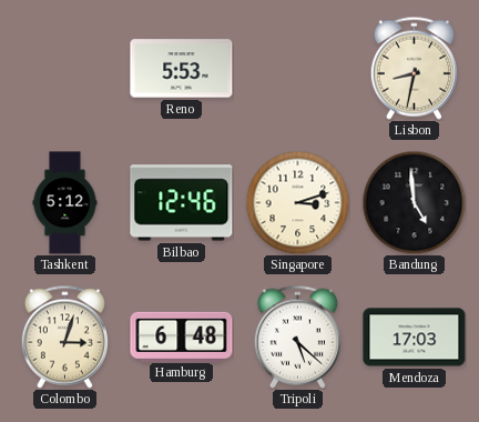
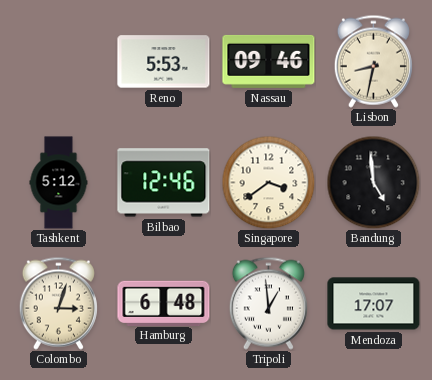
Nassau: none -> 09:46
Singapore: 3:12 -> 3:39
Tripoli: 5:22 -> 12:59
Mendoza: 17:03 -> 17:07
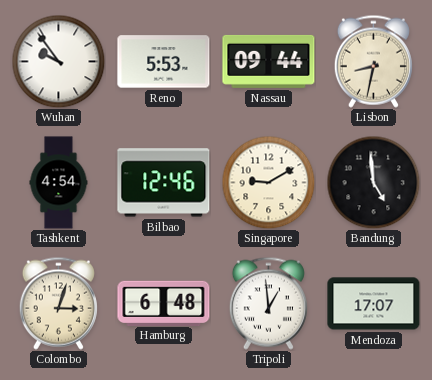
Wuhan: none -> 9:54
Nassau: 09:46 -> 09:44
Tashkent: 5:12 -> 4:54
Singapore: 3:39 -> 9:10
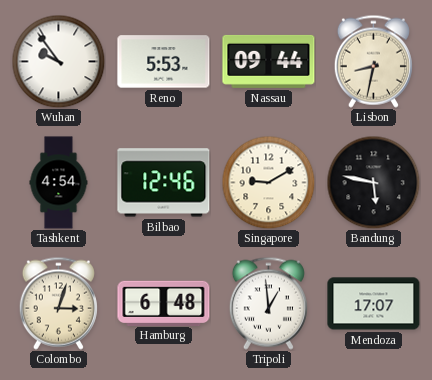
Bandung: 4:59 -> 5:47
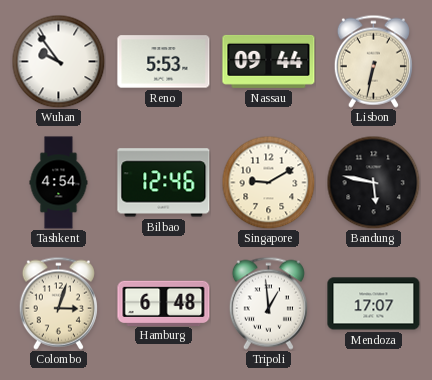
Lisbon: 8:32 -> 6:32
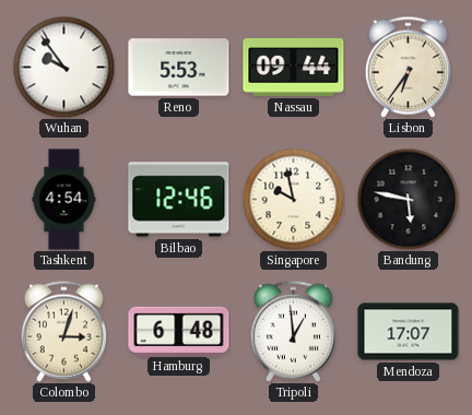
Lisbon: 6:32 -> 6:36
Singapore: 9:10 -> 9:58
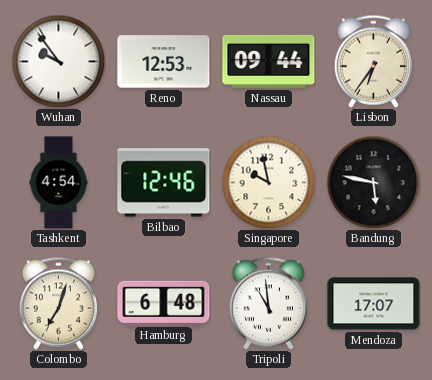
Reno: 5:53 -> 12:53
Colombo: 3:03 -> 7:03
Tripoli: 12:59 -> 10:59
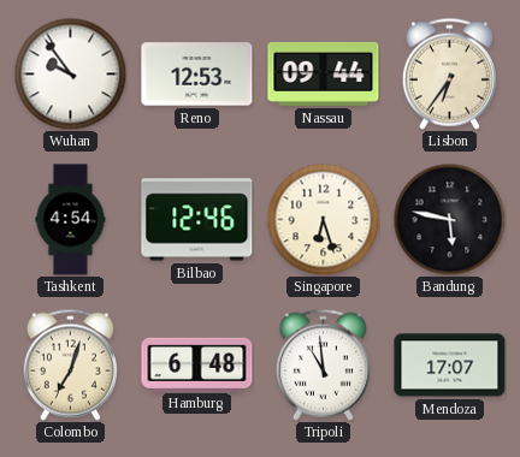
Singapore: 9:58 -> 6:27
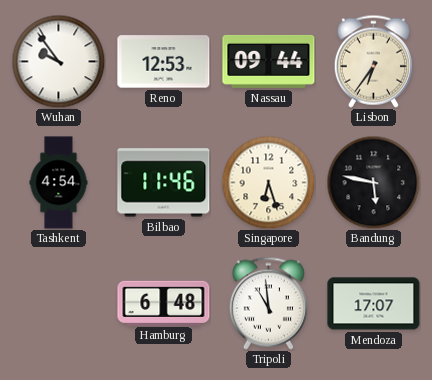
Bilbao: 12:46 -> 11:46
Colombo: 7:03 -> none
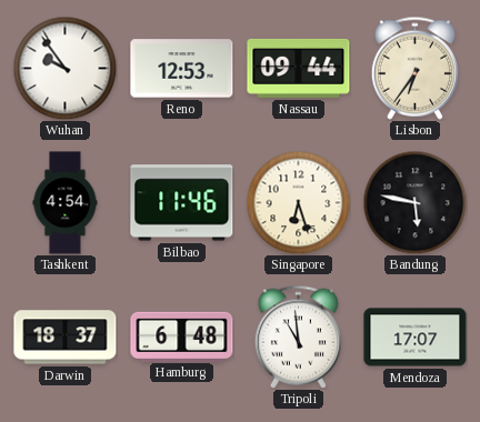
Darwin: none -> 18:37
